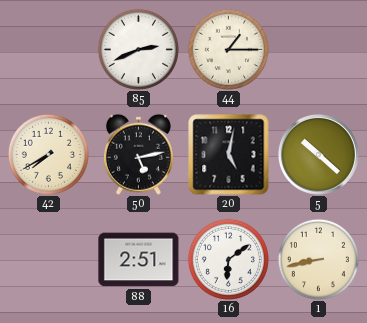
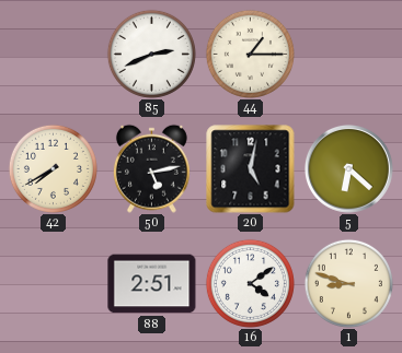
5: 10:22 -> 6:22
16: 6:09 -> 4:09
1: 8:43 -> 8:48
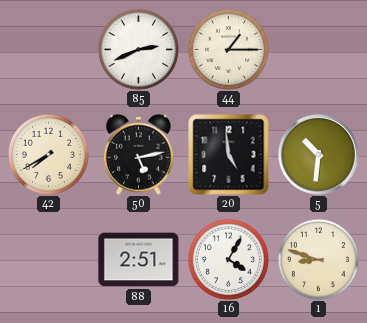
20: 5:02 -> 4:59
5: 6:22 -> 10:31
16: 4:09 -> 4:05
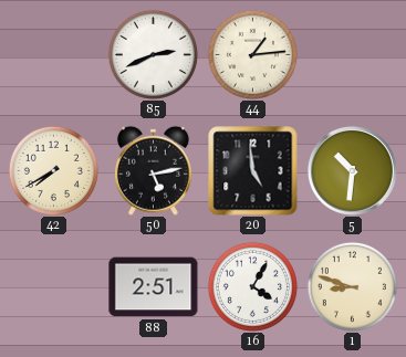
44: 1:15 -> 1:14
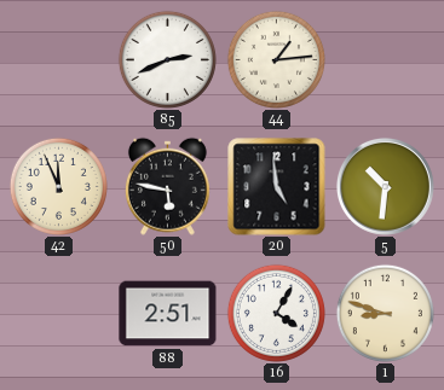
42: 7:40 -> 11:56
50: 5:13 -> 5:47
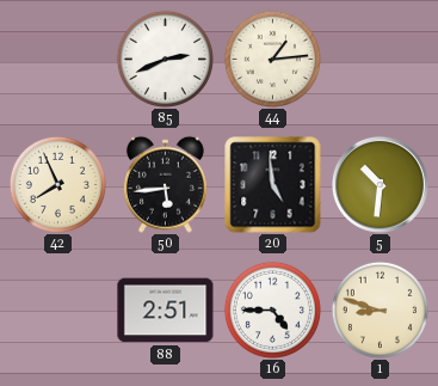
42: 11:56 -> 7:56
50: 5:47 -> 5:44
16: 4:05 -> 4:45
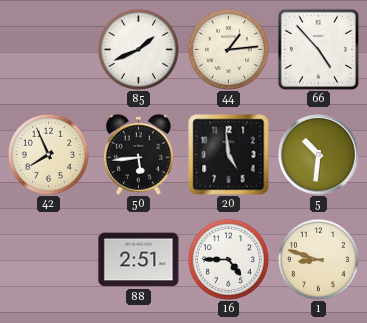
85: 2:41 -> 1:41
66: none -> 4:53
